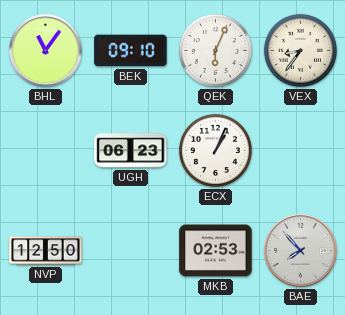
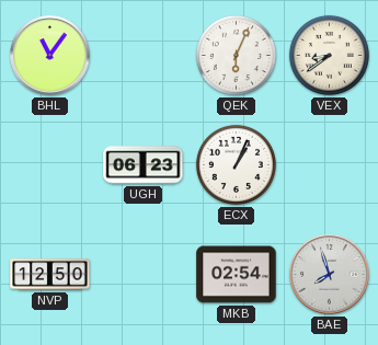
BEK: 09:10 -> none
VEX: 8:36 -> 8:39
MKB: 02:53 -> 02:54
BAE: 7:53 -> 7:57
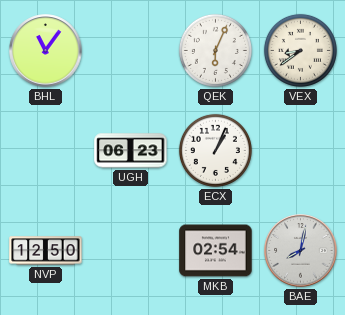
BAE: 7:57 -> 8:02
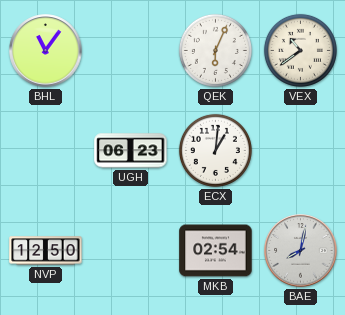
VEX: 8:39 -> 10:39
ECX: 1:04 -> 1:01
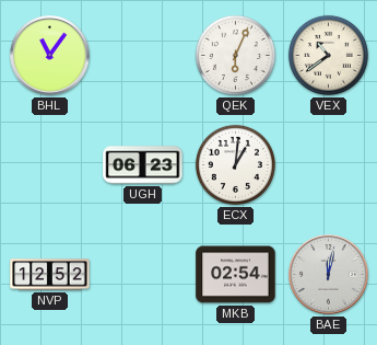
NVP: 12:50 -> 12:52
BAE: 8:02 -> 12:02
